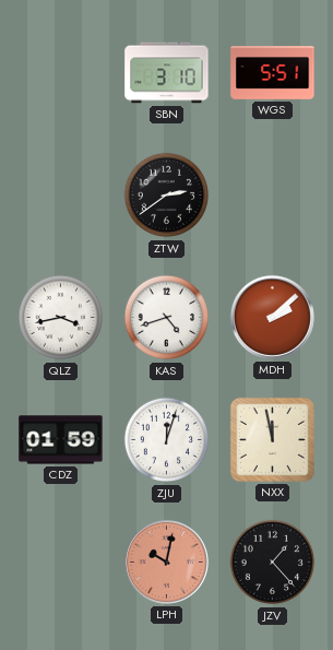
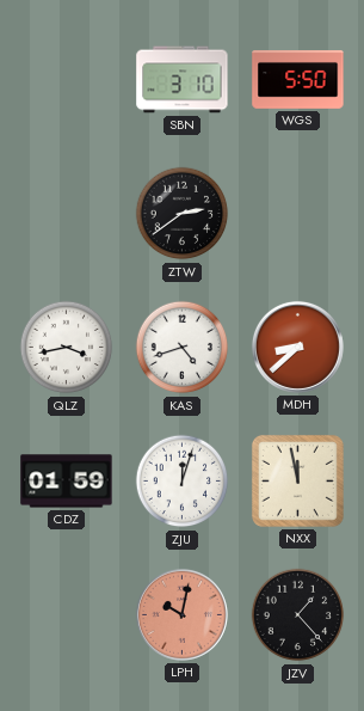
WGS: 5:51 -> 5:50
MDH: 2:08 -> 8:38
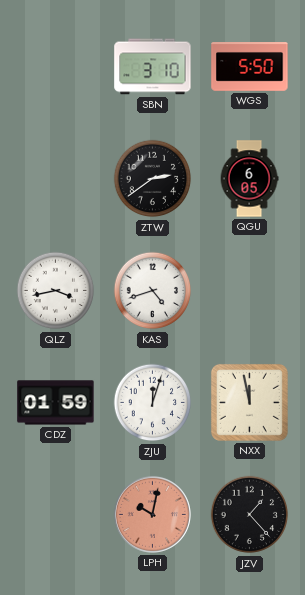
QGU: none -> 6:05
MDH: 8:38 -> none
